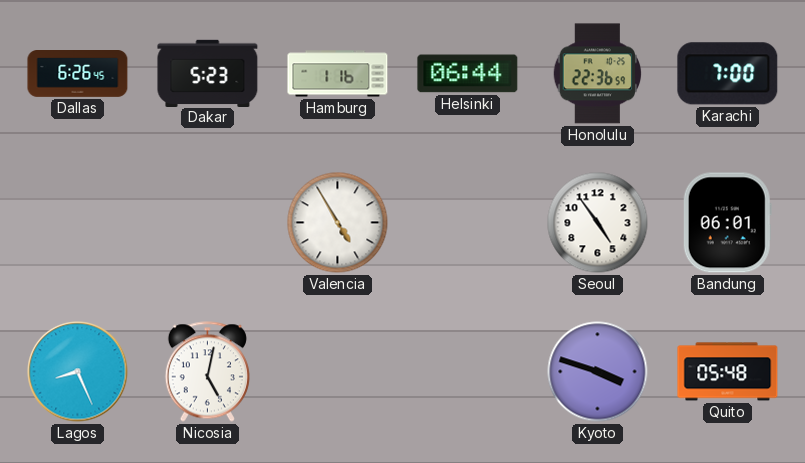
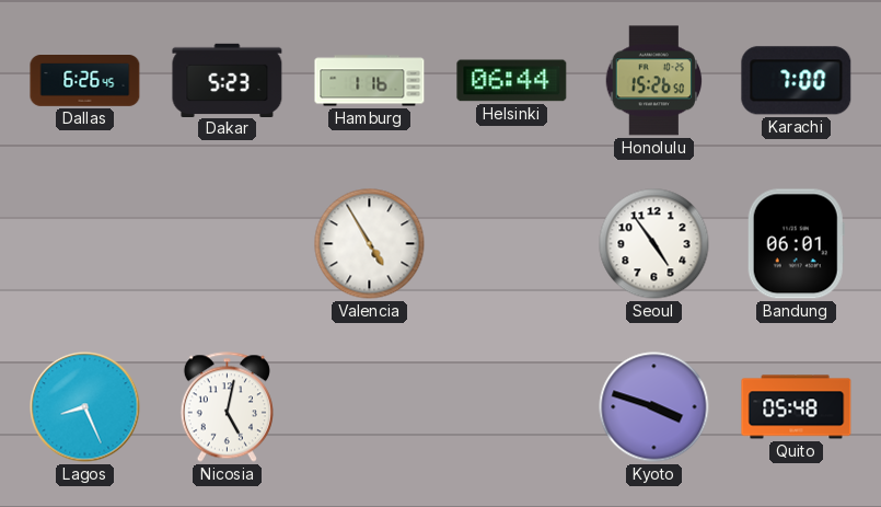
Honolulu: 22:36 -> 15:26
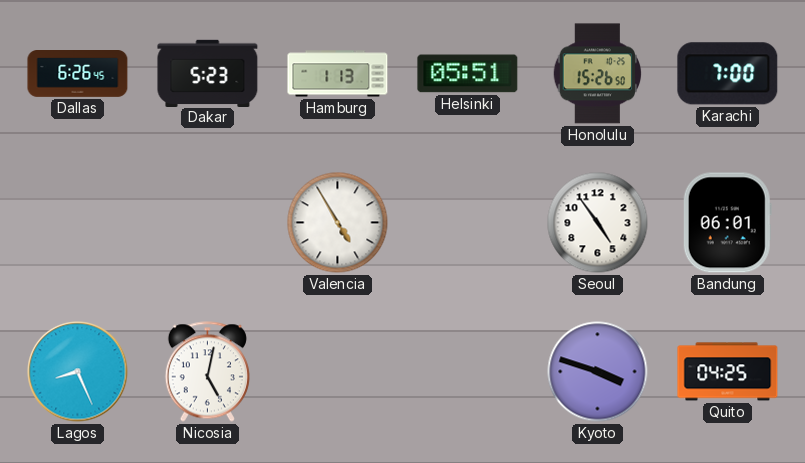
Hamburg: 1:16 -> 1:13
Helsinki: 06:44 -> 05:51
Quito: 05:48 -> 04:25
